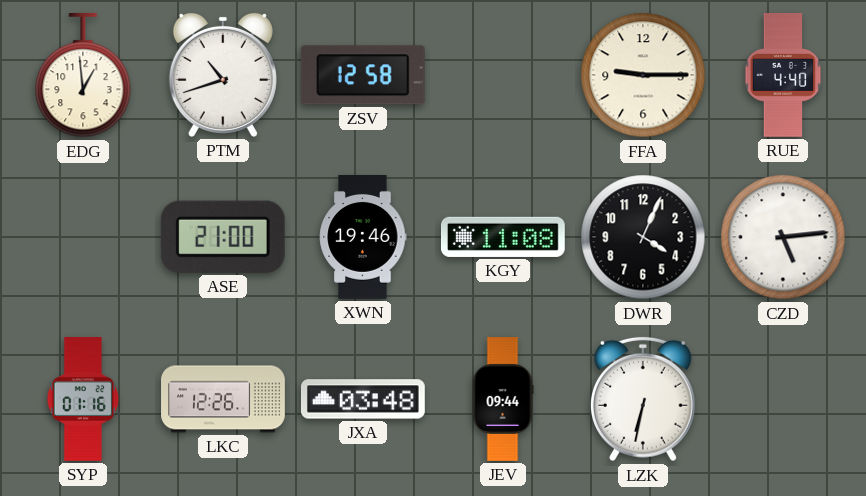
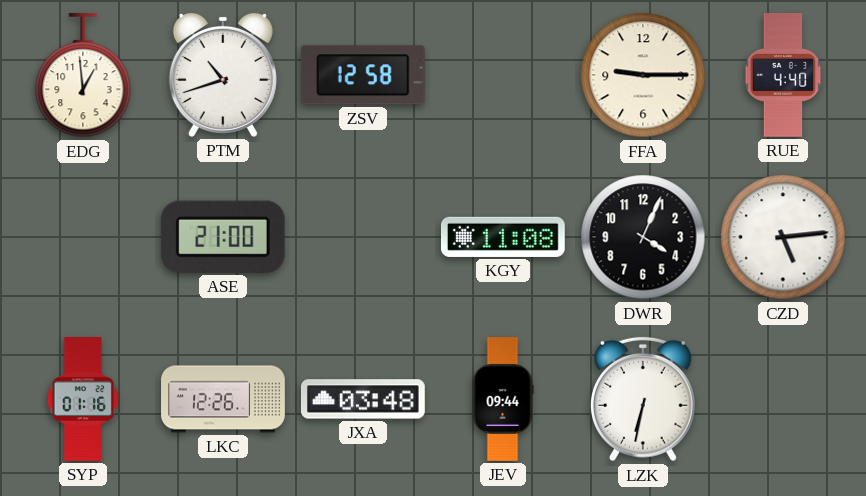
XWN: 19:46 -> none
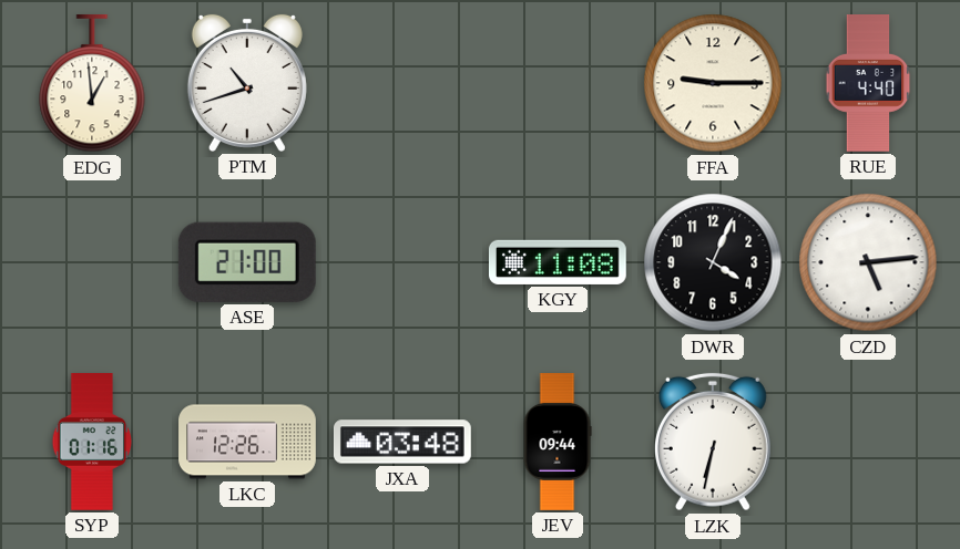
ZSV: 12:58 -> none
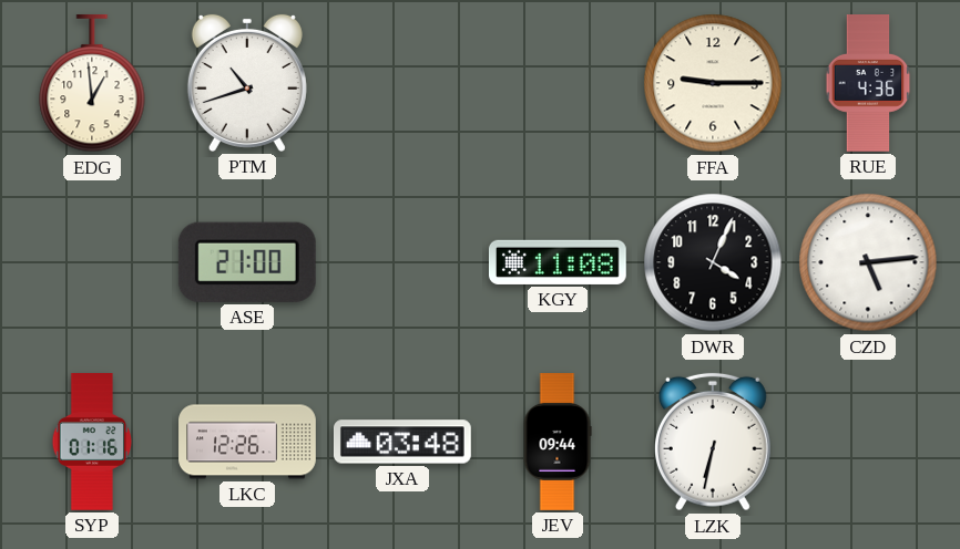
RUE: 4:40 -> 4:36
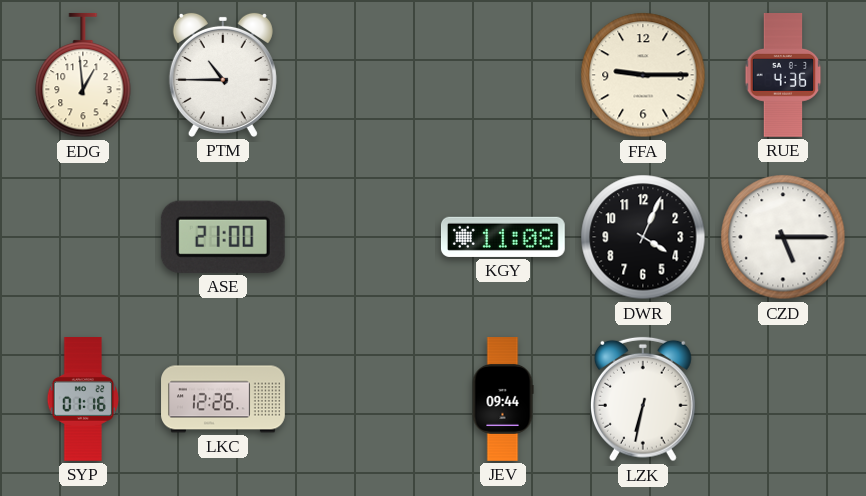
PTM: 10:42 -> 10:45
CZD: 5:14 -> 5:15
JXA: 03:48 -> none
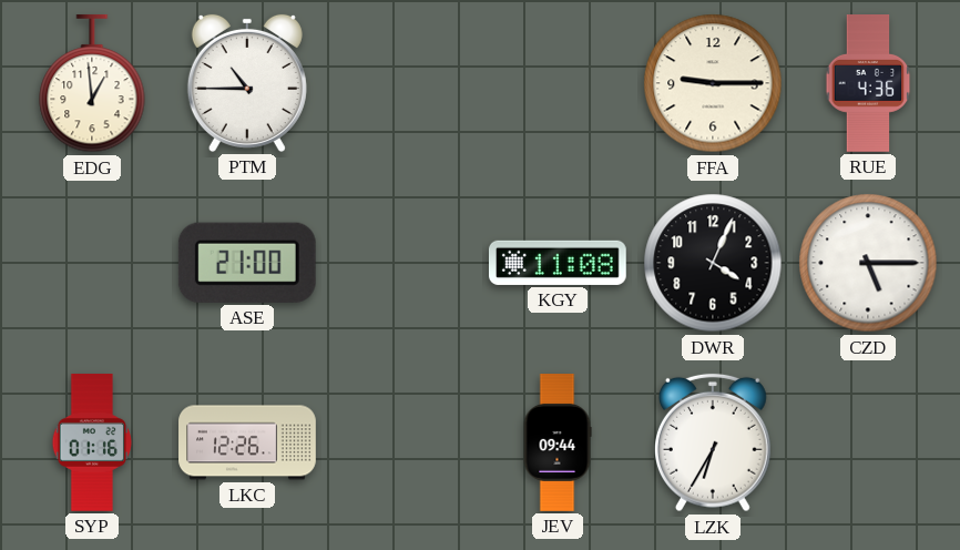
LZK: 6:32 -> 6:35
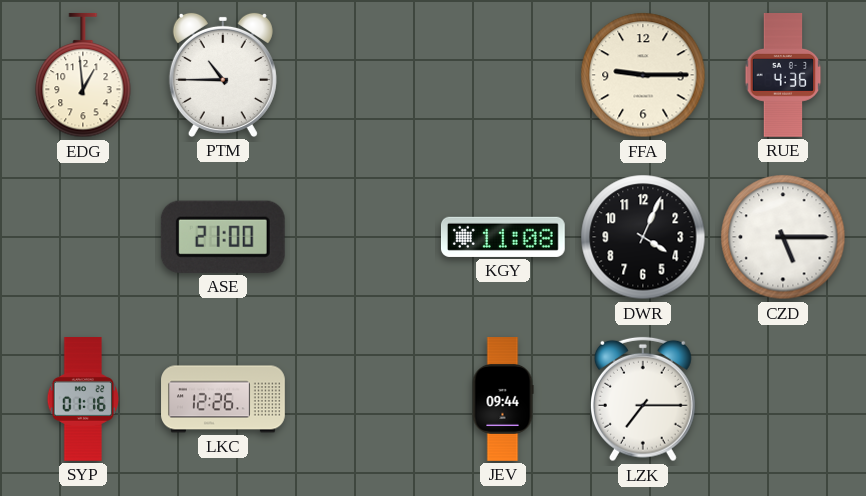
LZK: 6:35 -> 7:15
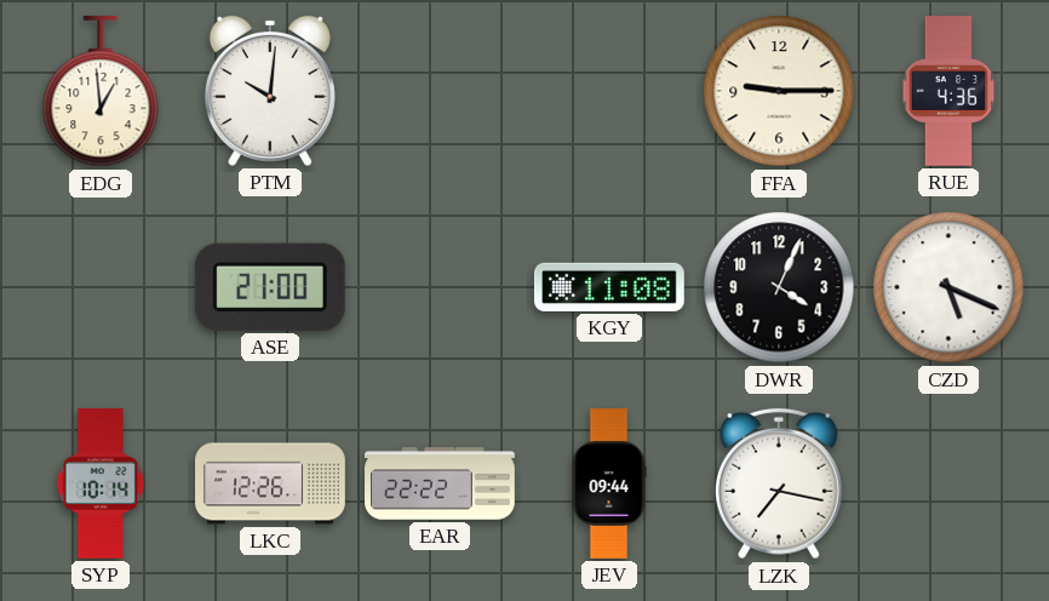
PTM: 10:45 -> 10:01
CZD: 5:15 -> 5:19
SYP: 01:16 -> 10:14
EAR: none -> 22:22
LZK: 7:15 -> 7:17
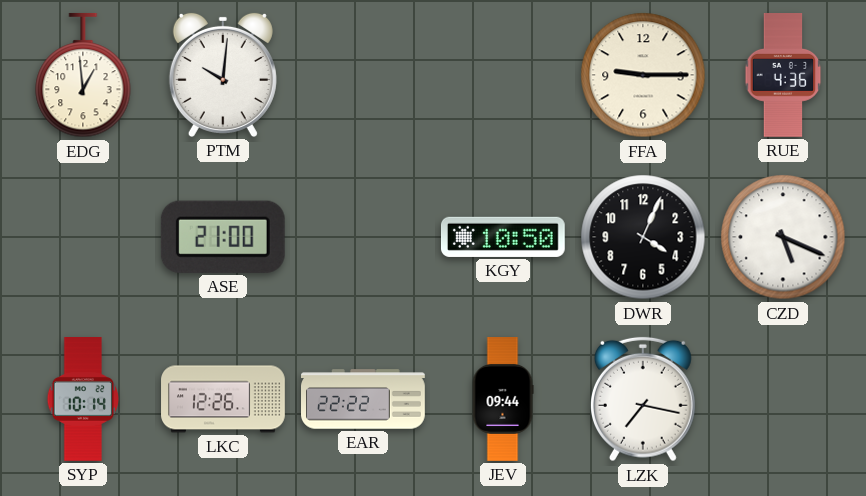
KGY: 11:08 -> 10:50
